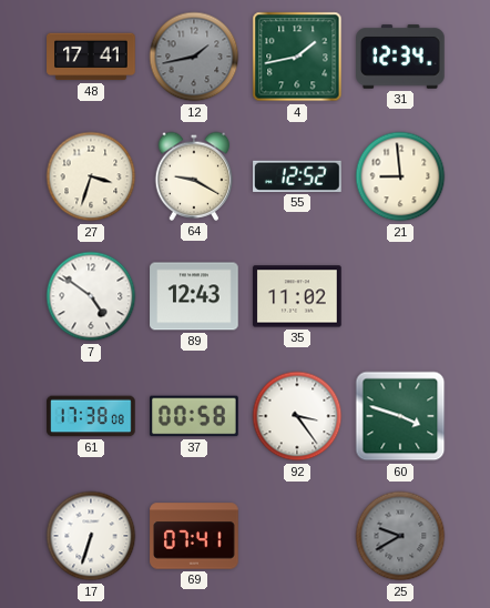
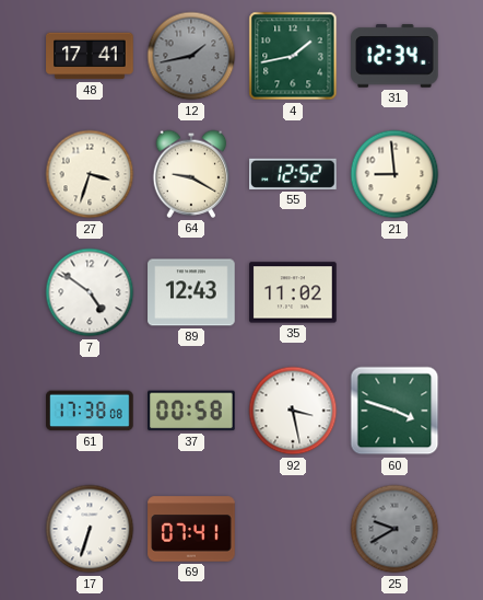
92: 3:24 -> 3:28
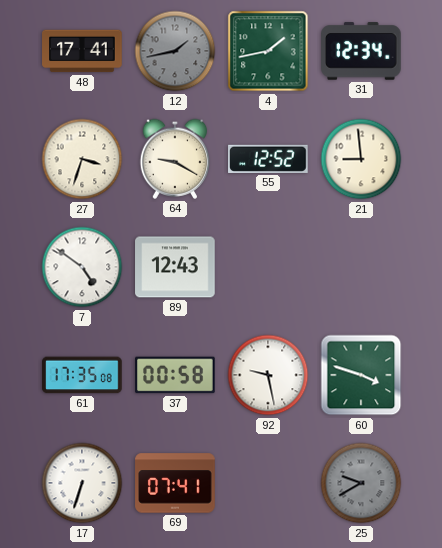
35: 11:02 -> none
61: 17:38 -> 17:35
92: 3:28 -> 9:28
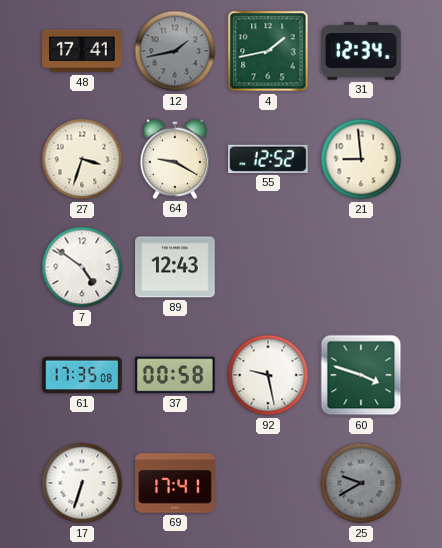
69: 07:41 -> 17:41
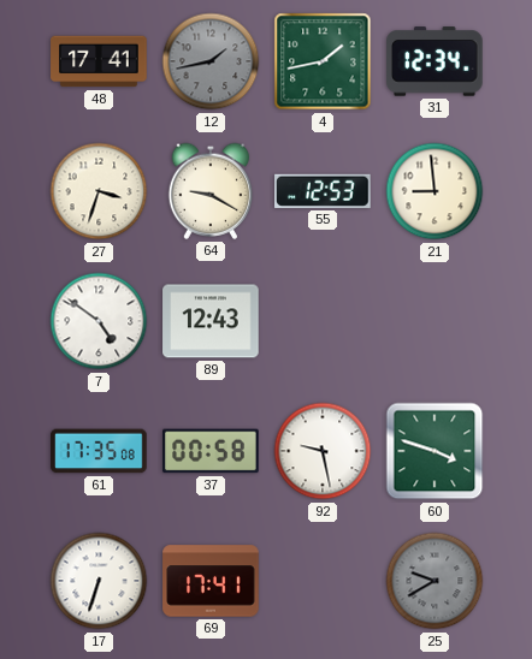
55: 12:52 -> 12:53
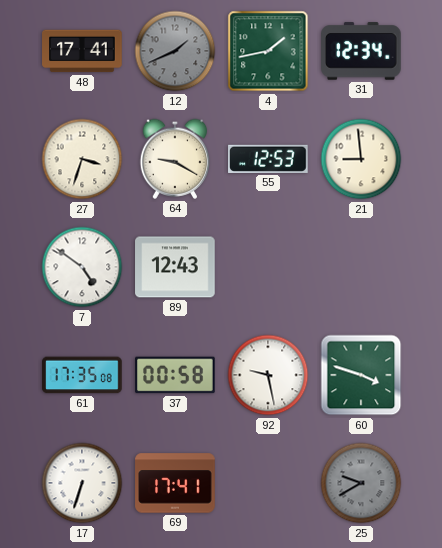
12: 1:43 -> 1:41
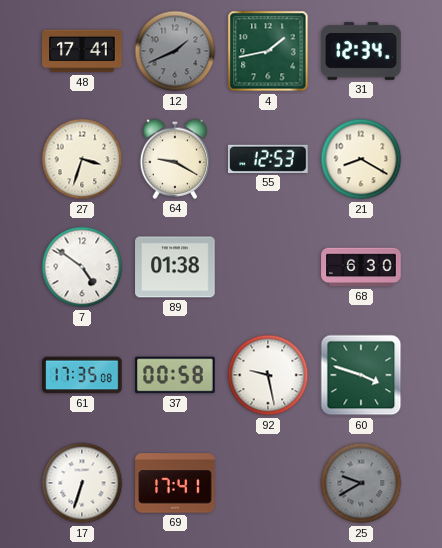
21: 8:59 -> 8:20
89: 12:43 -> 01:38
68: none -> 6:30
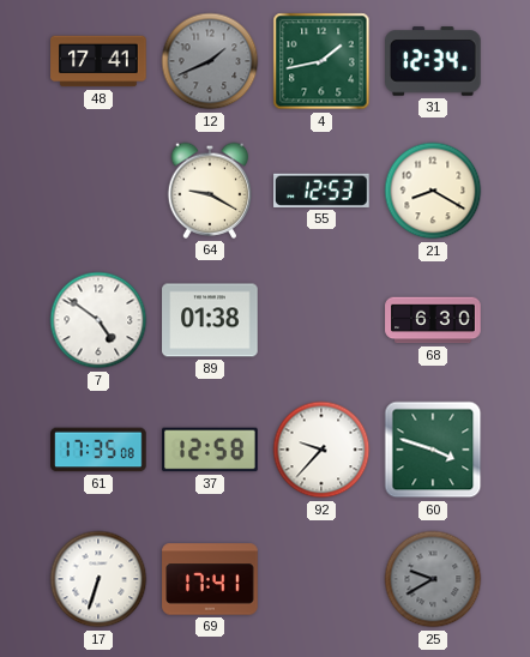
27: 3:33 -> none
37: 00:58 -> 12:58
92: 9:28 -> 9:37
